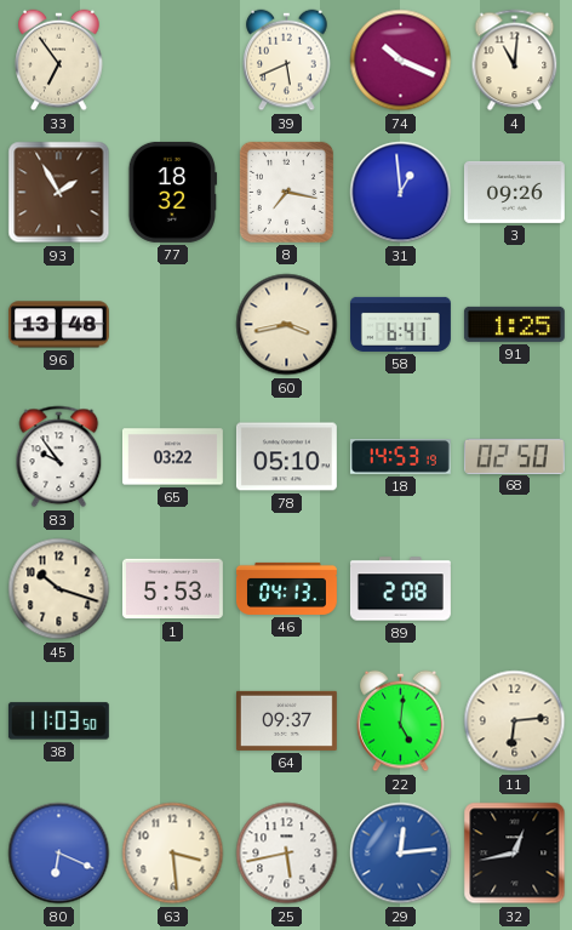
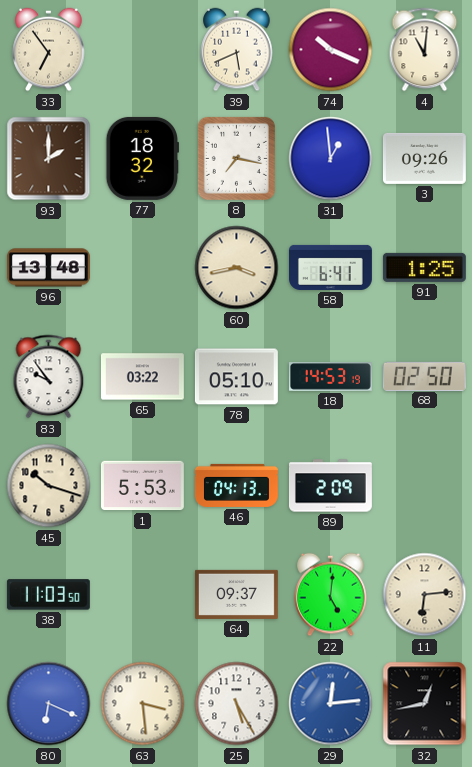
93: 1:55 -> 2:00
89: 2:08 -> 2:09
25: 5:43 -> 5:25
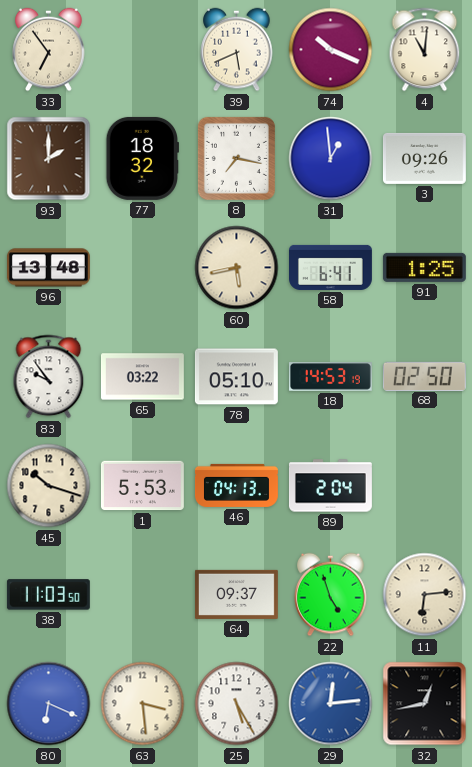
60: 3:43 -> 5:43
89: 2:09 -> 2:04
22: 5:01 -> 4:57
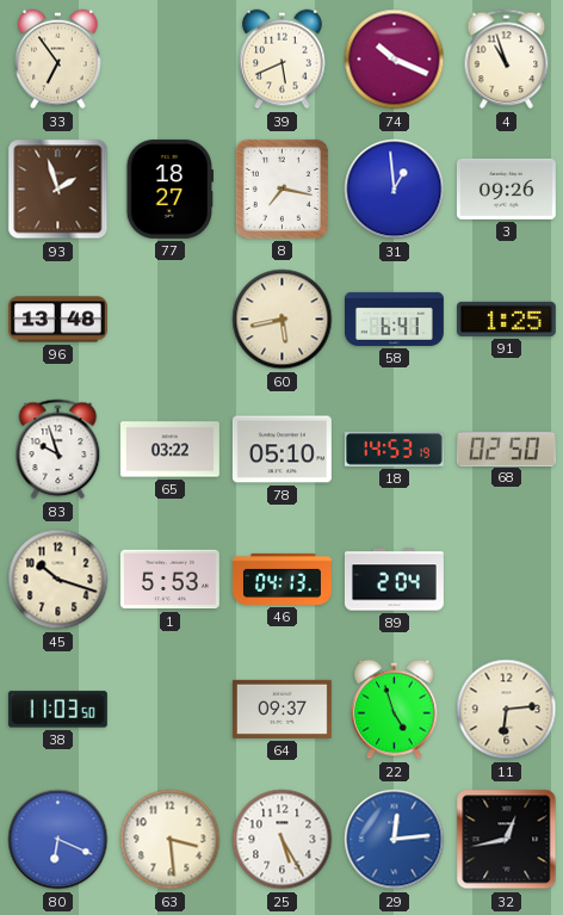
4: 11:01 -> 10:57
93: 2:00 -> 1:57
77: 18:32 -> 18:27
83: 9:54 -> 9:57
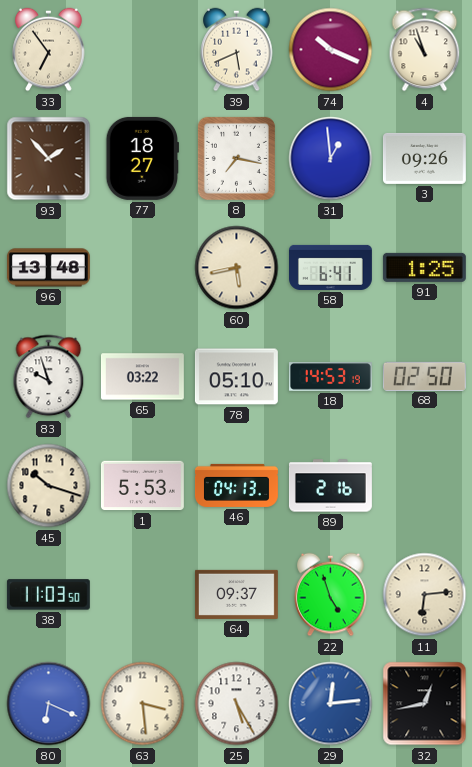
93: 1:57 -> 1:53
89: 2:04 -> 2:16
